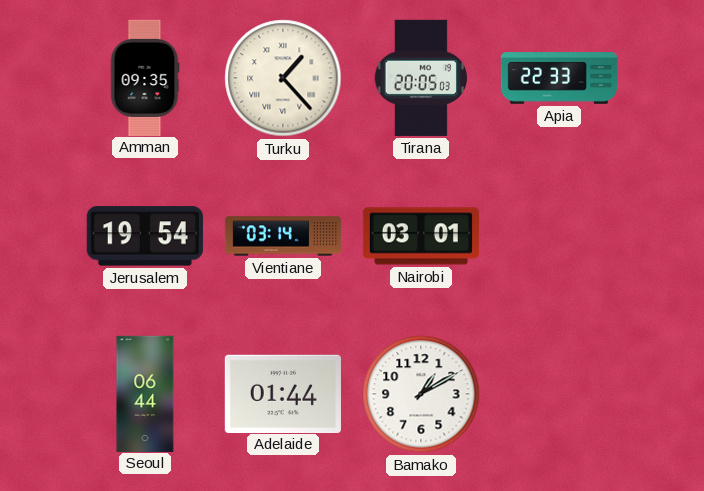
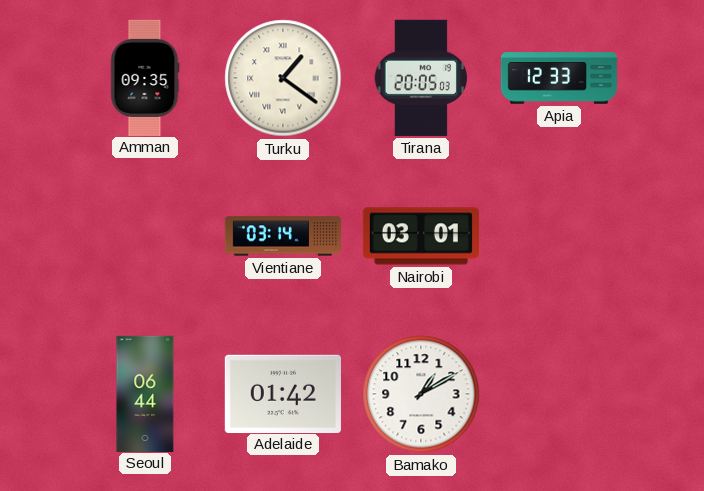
Turku: 1:23 -> 1:21
Apia: 22:33 -> 12:33
Jerusalem: 19:54 -> none
Adelaide: 01:44 -> 01:42
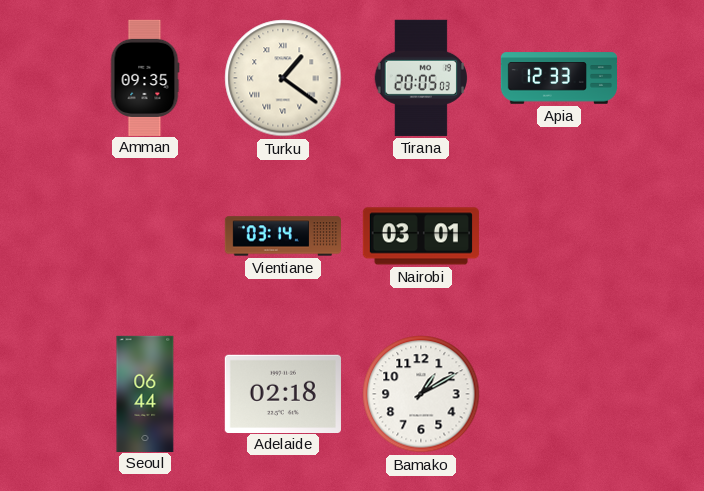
Adelaide: 01:42 -> 02:18
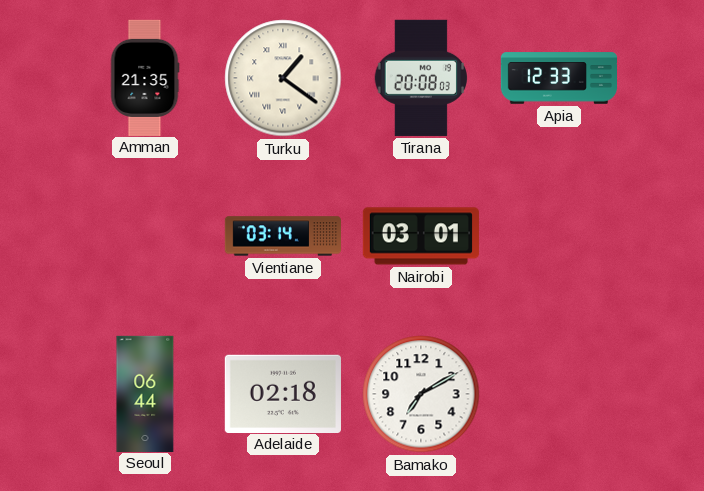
Amman: 09:35 -> 21:35
Tirana: 20:05 -> 20:08
Bamako: 1:10 -> 7:10
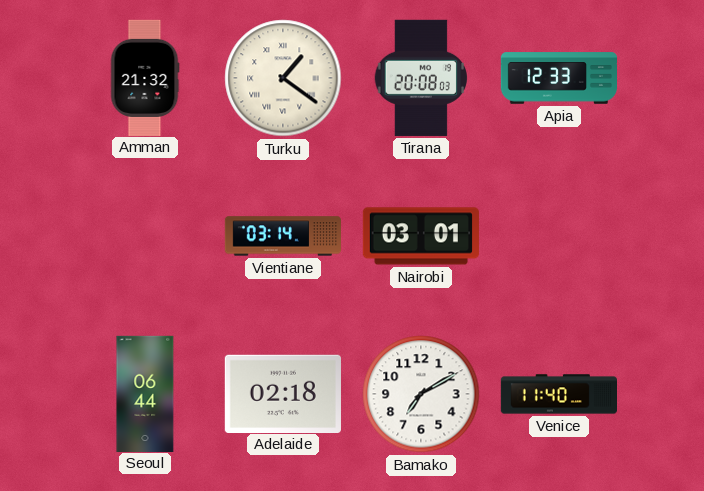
Amman: 21:35 -> 21:32
Venice: none -> 11:40
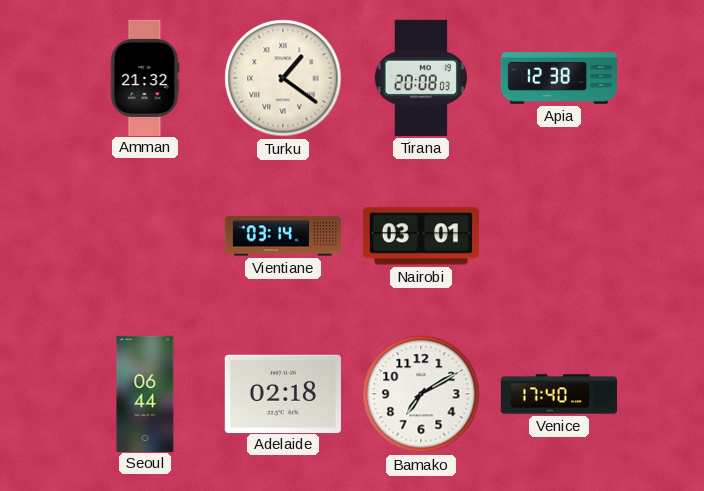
Apia: 12:33 -> 12:38
Venice: 11:40 -> 17:40
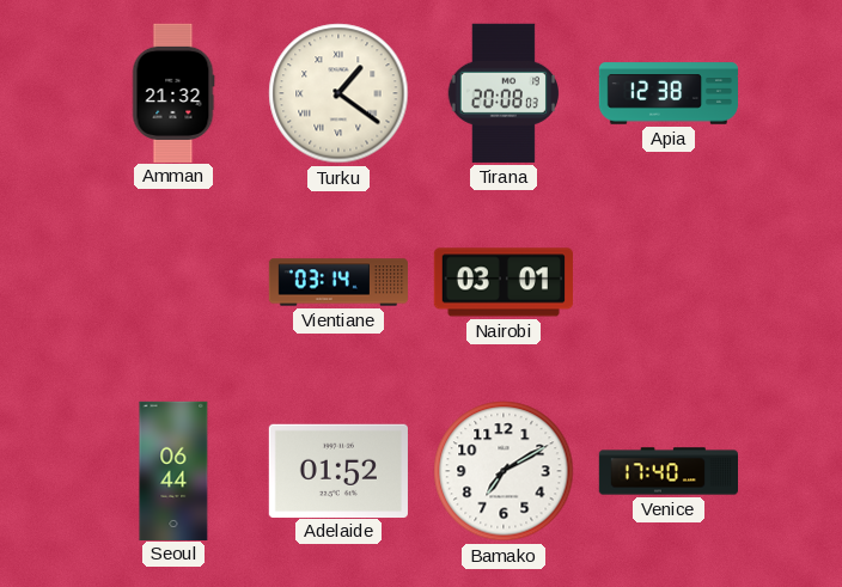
Adelaide: 02:18 -> 01:52
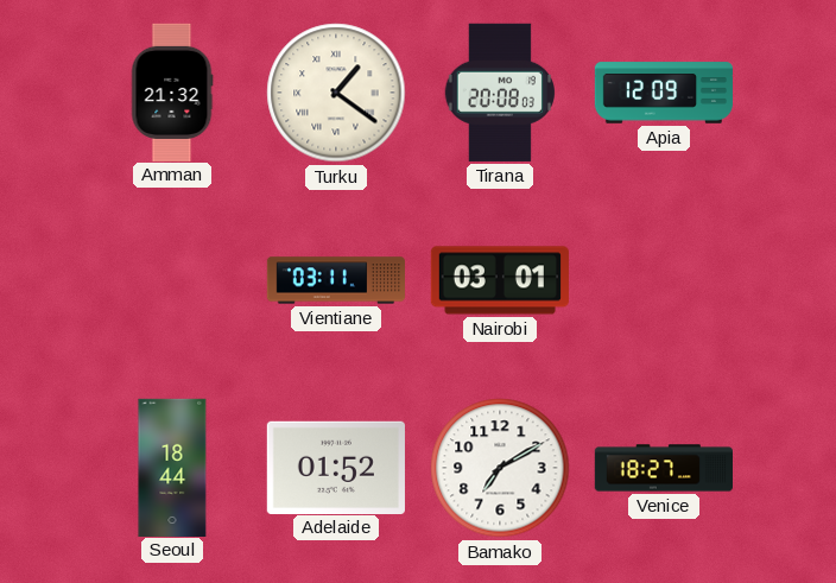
Apia: 12:38 -> 12:09
Vientiane: 03:14 -> 03:11
Seoul: 06:44 -> 18:44
Venice: 17:40 -> 18:27
